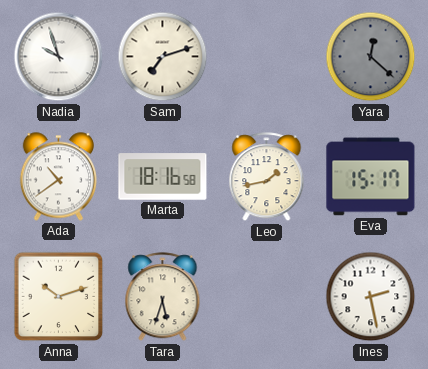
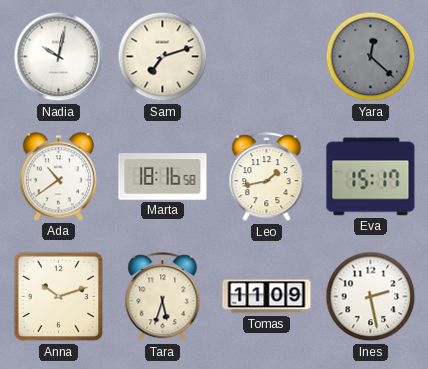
Nadia: 9:57 -> 10:02
Tomas: none -> 11:09
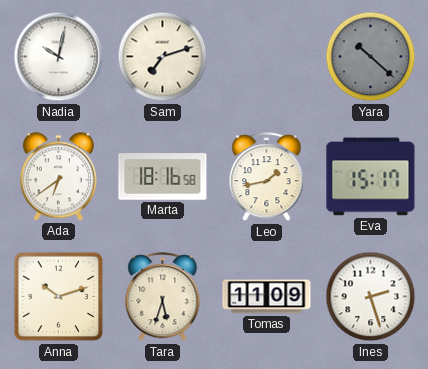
Yara: 12:22 -> 10:22
Ada: 10:39 -> 6:39
Ines: 2:28 -> 2:27
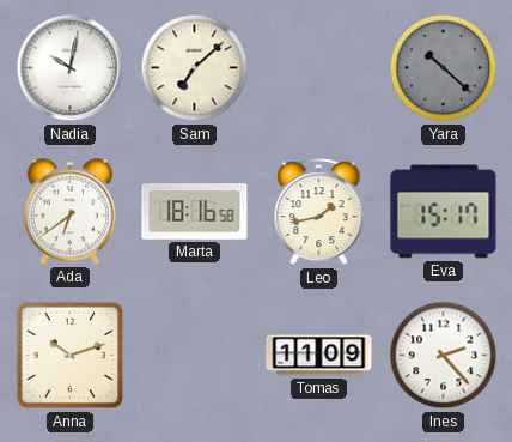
Sam: 7:12 -> 7:08
Tara: 5:33 -> none
Ines: 2:27 -> 2:23
